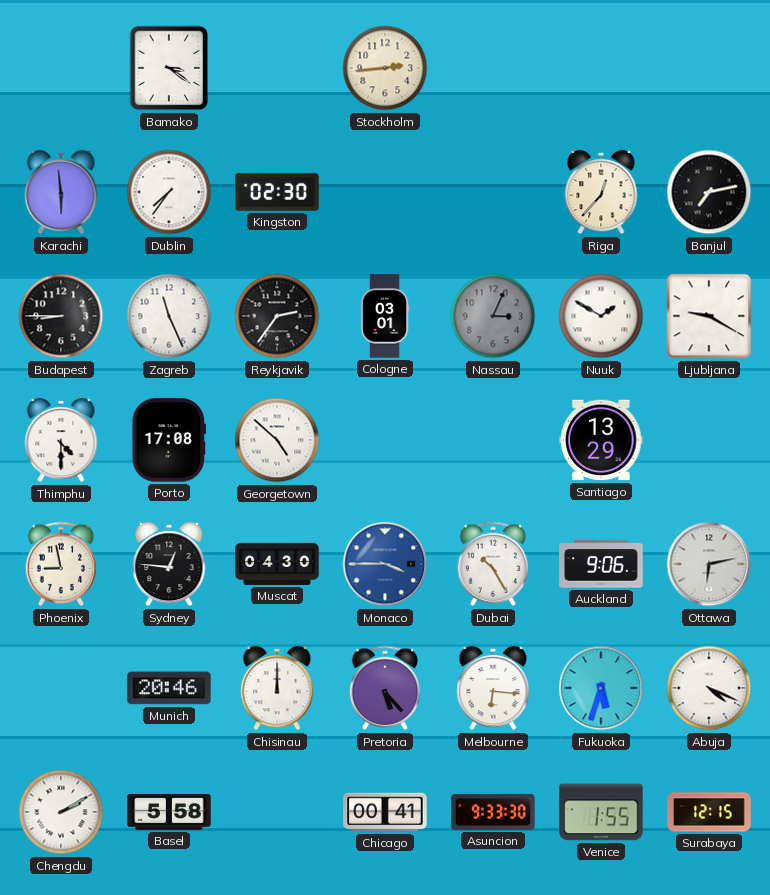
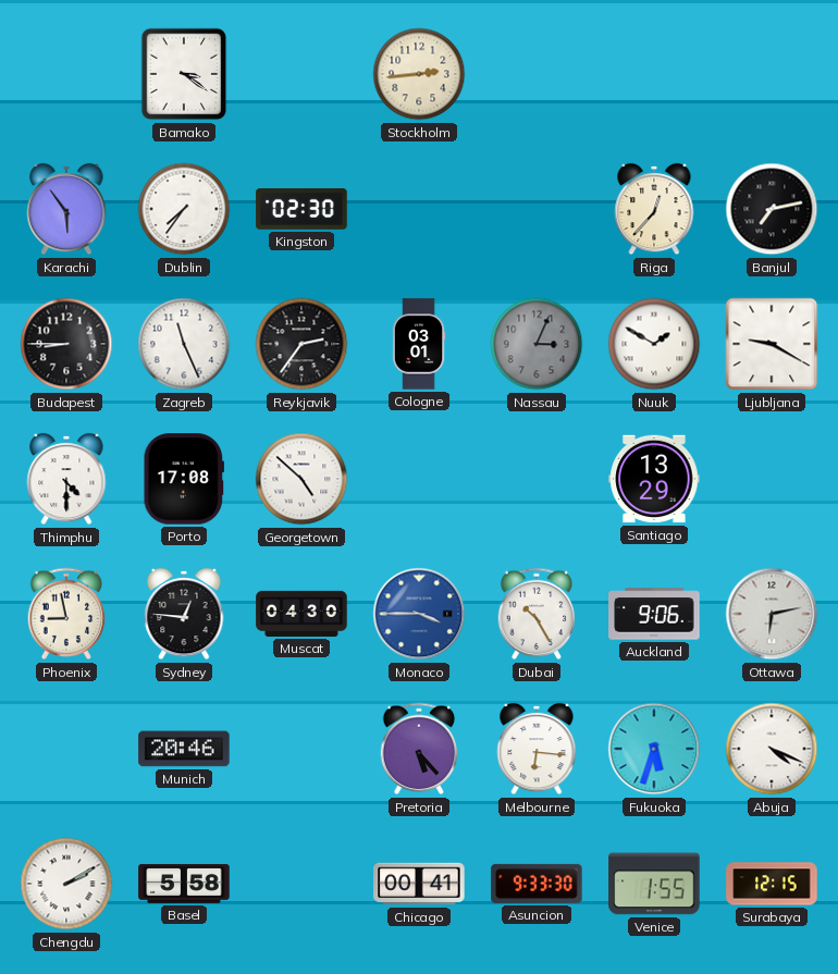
Karachi: 5:59 -> 5:54
Chisinau: 12:00 -> none
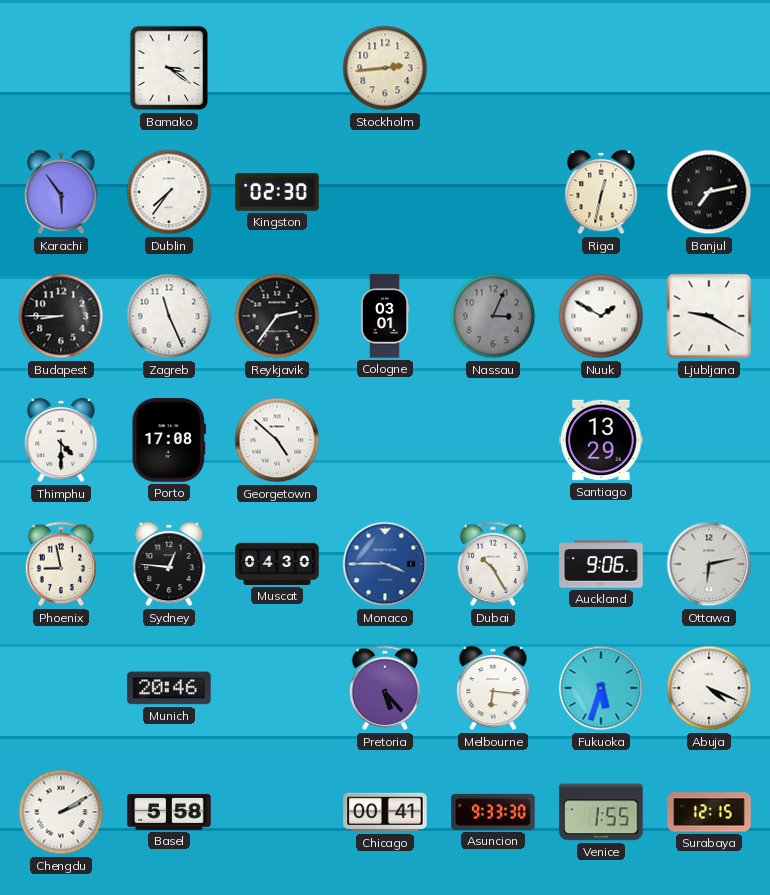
Riga: 12:37 -> 12:32
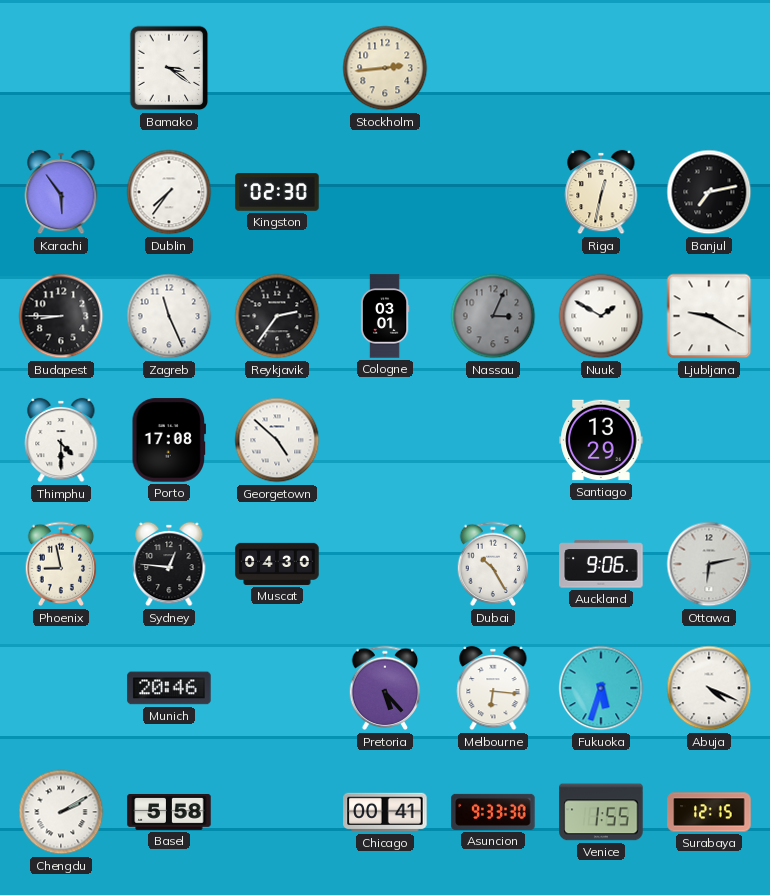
Monaco: 3:45 -> none
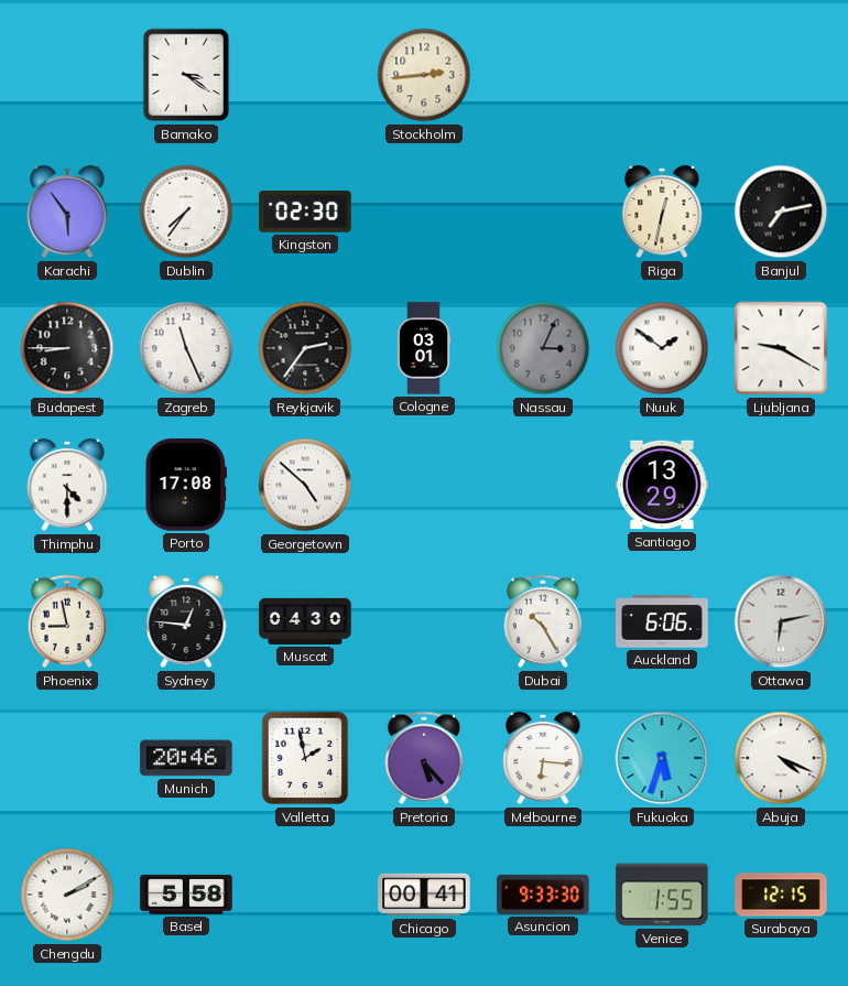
Nuuk: 1:50 -> 1:51
Auckland: 9:06 -> 6:06
Valletta: none -> 1:58
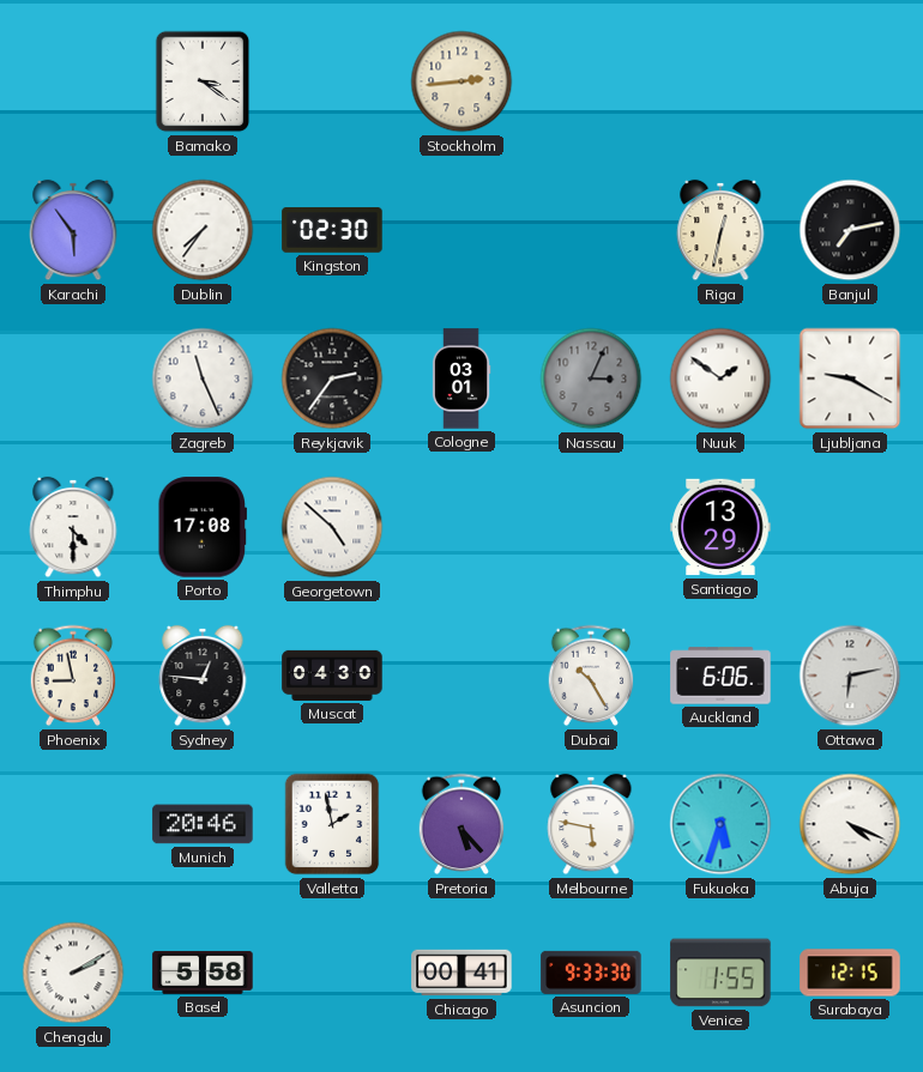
Budapest: 8:45 -> none
Melbourne: 6:16 -> 5:47
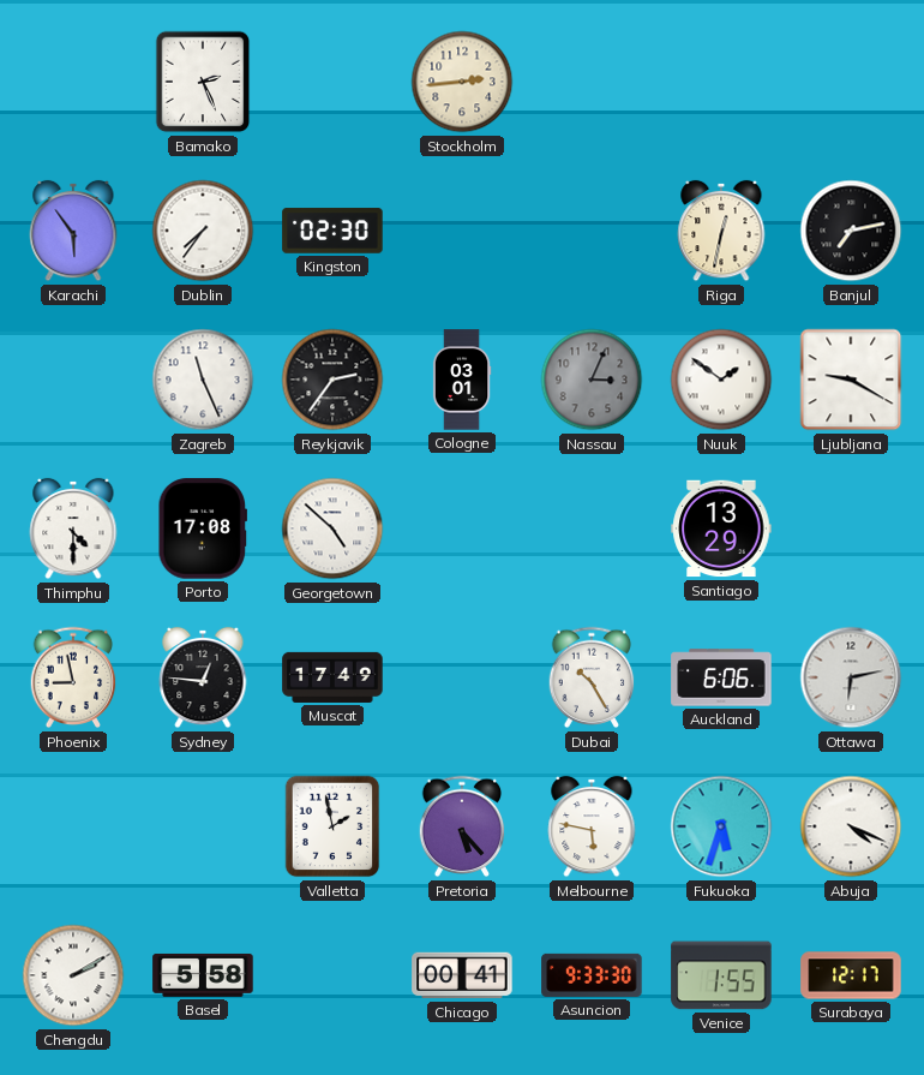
Bamako: 3:21 -> 2:26
Muscat: 04:30 -> 17:49
Munich: 20:46 -> none
Surabaya: 12:15 -> 12:17
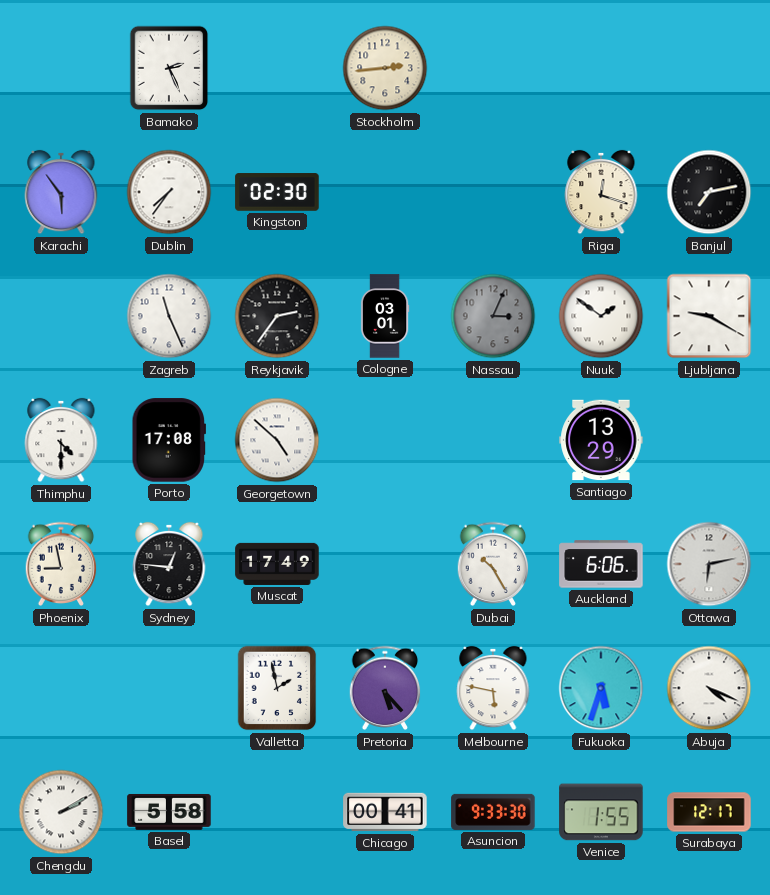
Riga: 12:32 -> 12:18
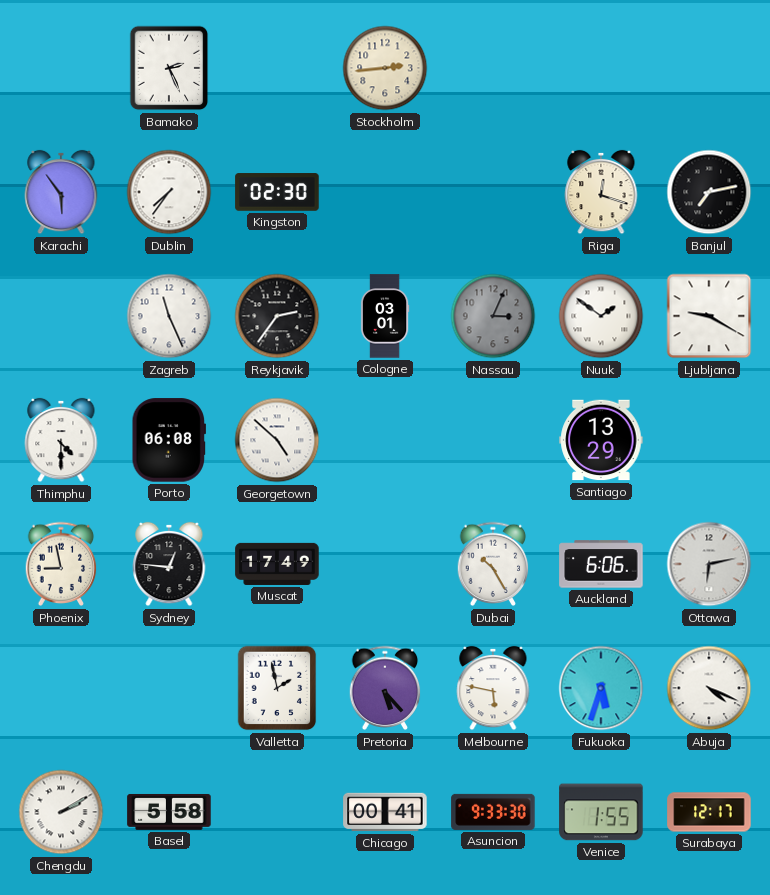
Porto: 17:08 -> 06:08
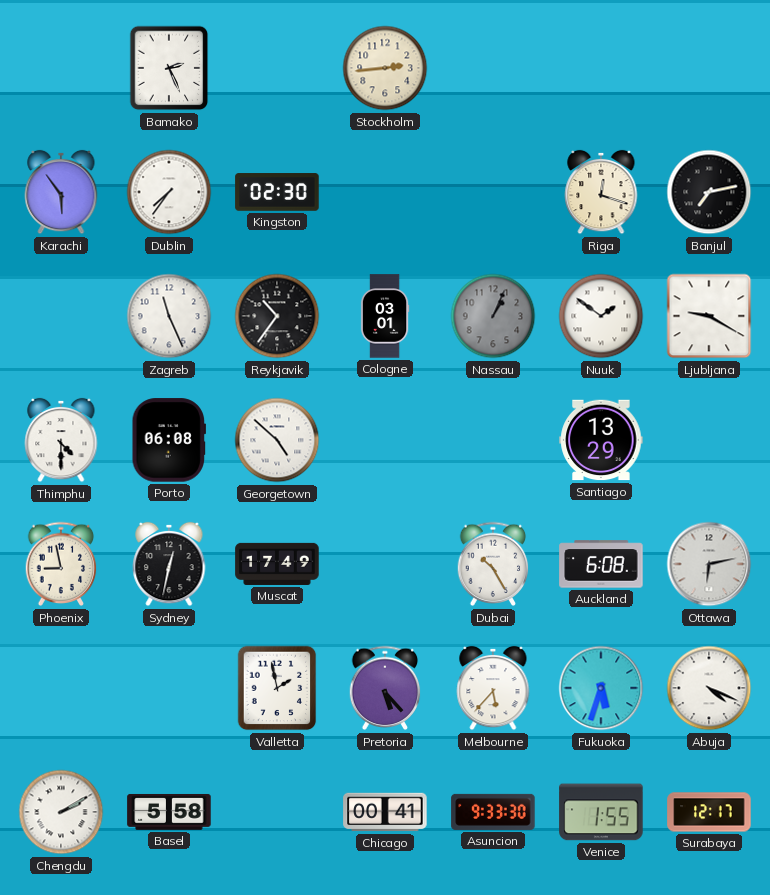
Reykjavik: 2:36 -> 10:36
Nassau: 3:04 -> 1:04
Sydney: 12:46 -> 12:32
Auckland: 6:06 -> 6:08
Melbourne: 5:47 -> 5:37
